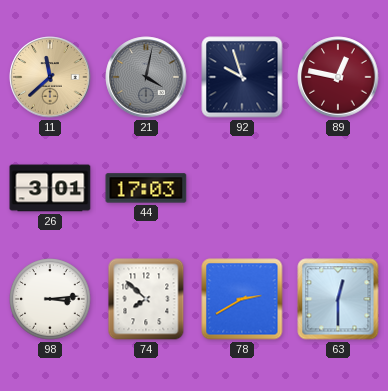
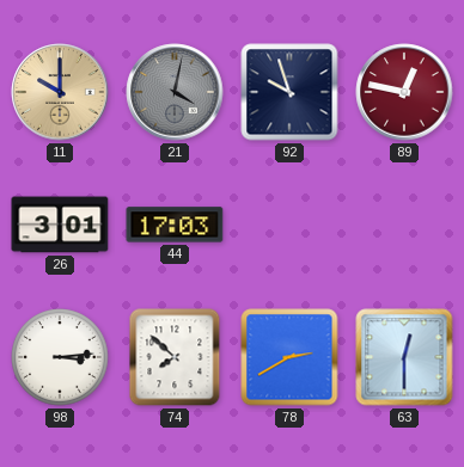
11: 11:38 -> 10:00
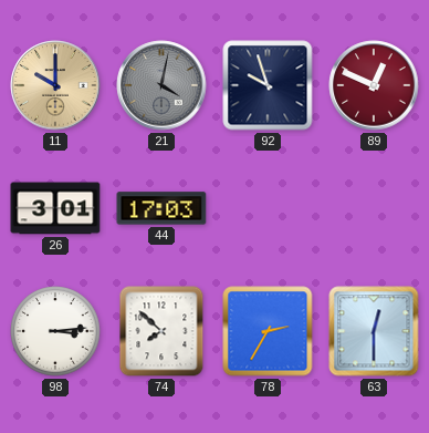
89: 12:47 -> 12:49
78: 2:40 -> 2:35
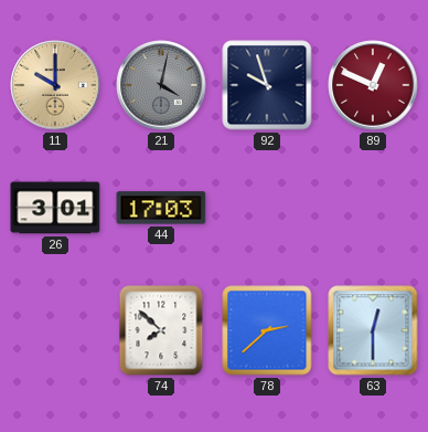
98: 3:14 -> none
78: 2:35 -> 2:38
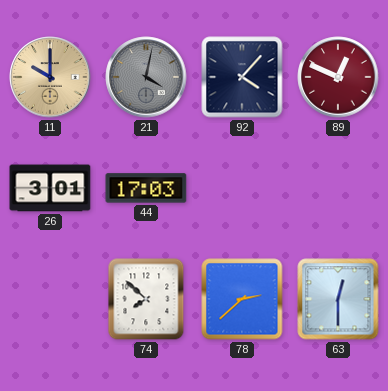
92: 9:57 -> 4:07
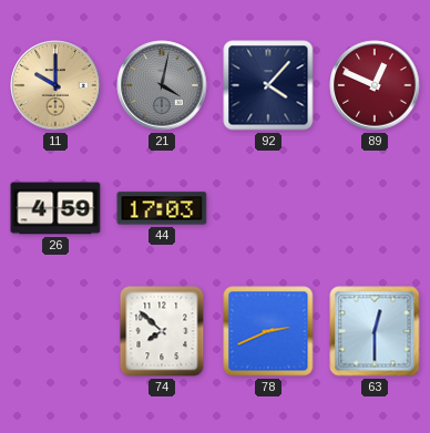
26: 3:01 -> 4:59
78: 2:38 -> 2:41
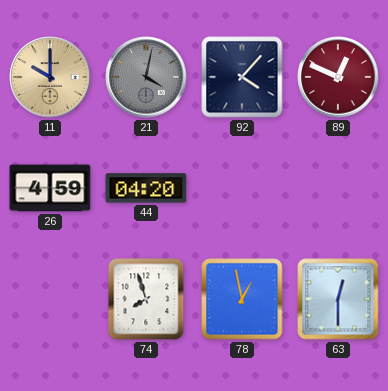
44: 17:03 -> 04:20
74: 7:52 -> 7:57
78: 2:41 -> 12:58
